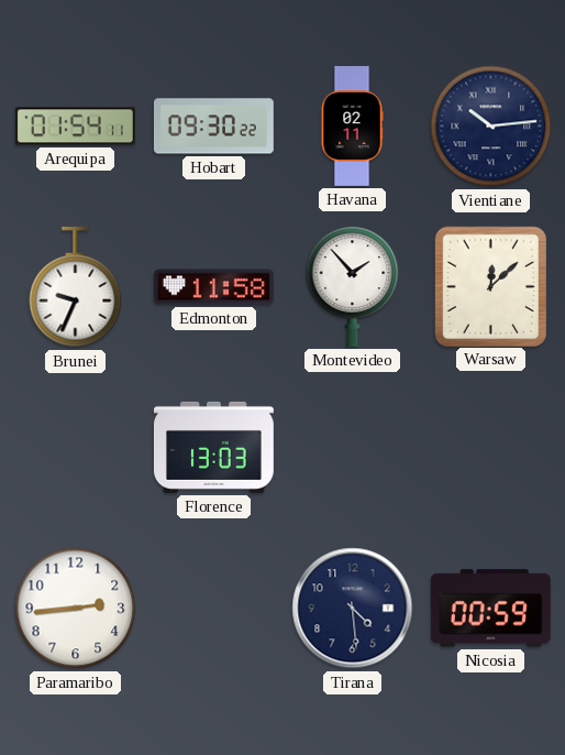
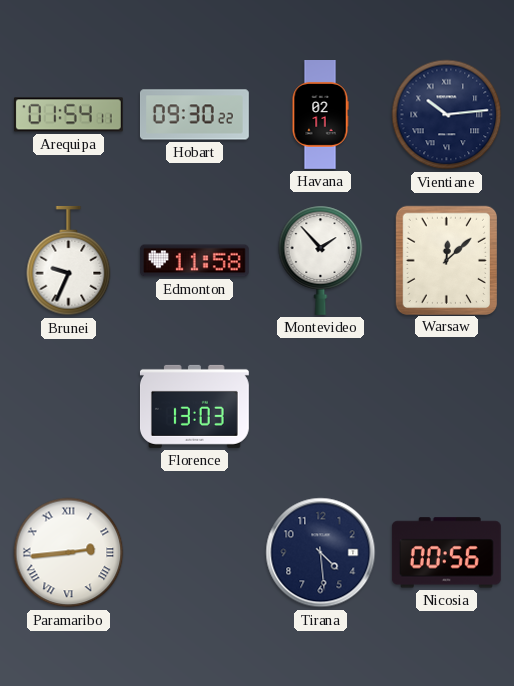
Paramaribo numerals: Arabic -> Roman
Nicosia: 00:59 -> 00:56
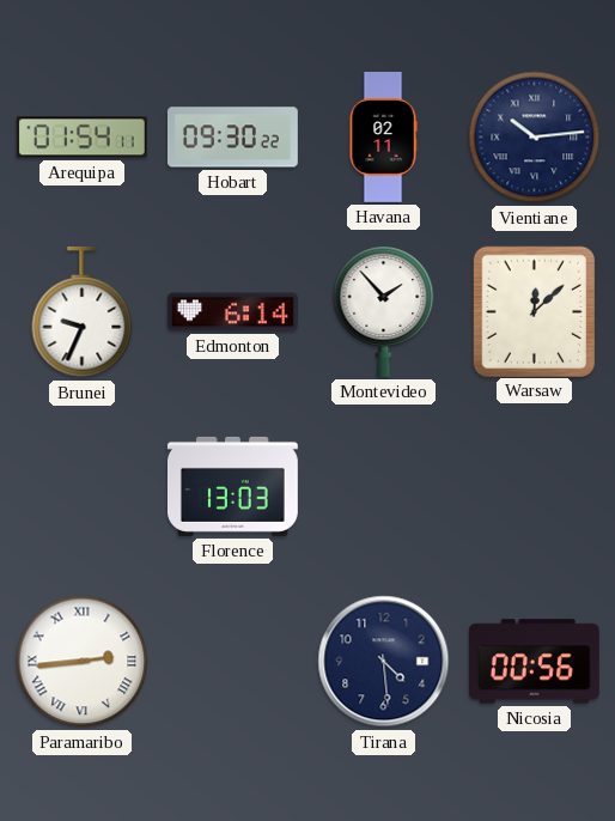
Edmonton: 11:58 -> 6:14
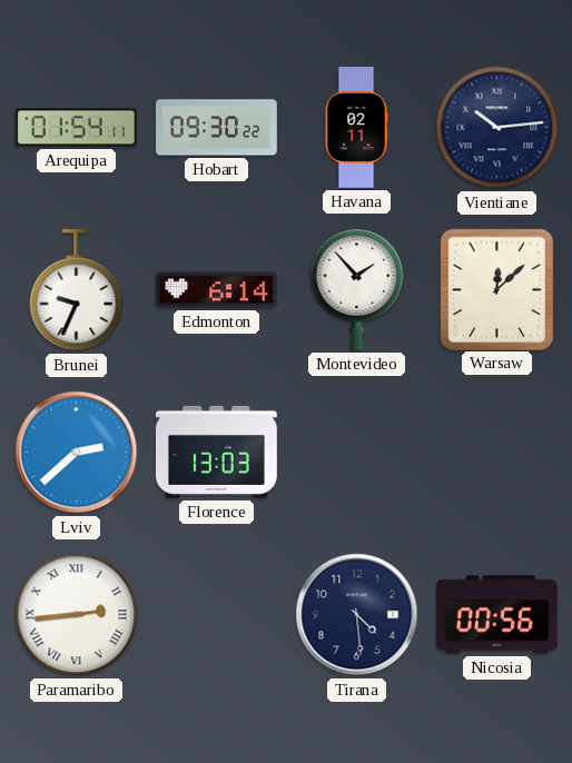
Lviv: none -> 2:38
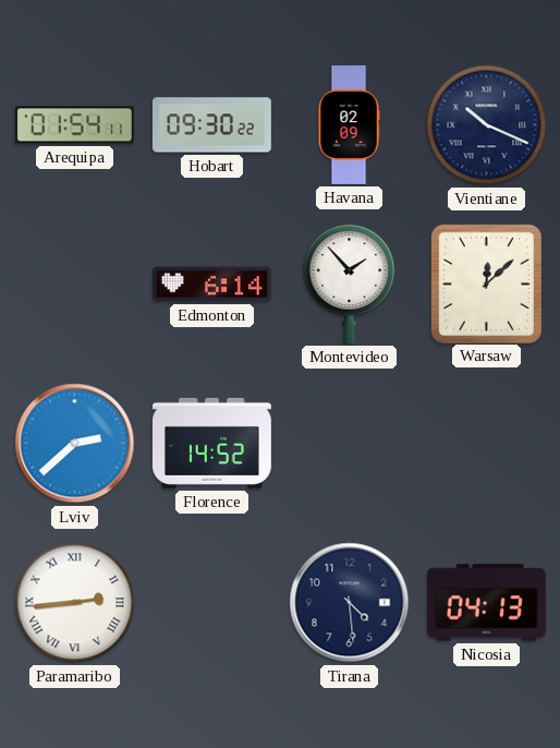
Havana: 02:11 -> 02:09
Vientiane: 10:14 -> 10:19
Brunei: 9:34 -> none
Florence: 13:03 -> 14:52
Nicosia: 00:56 -> 04:13
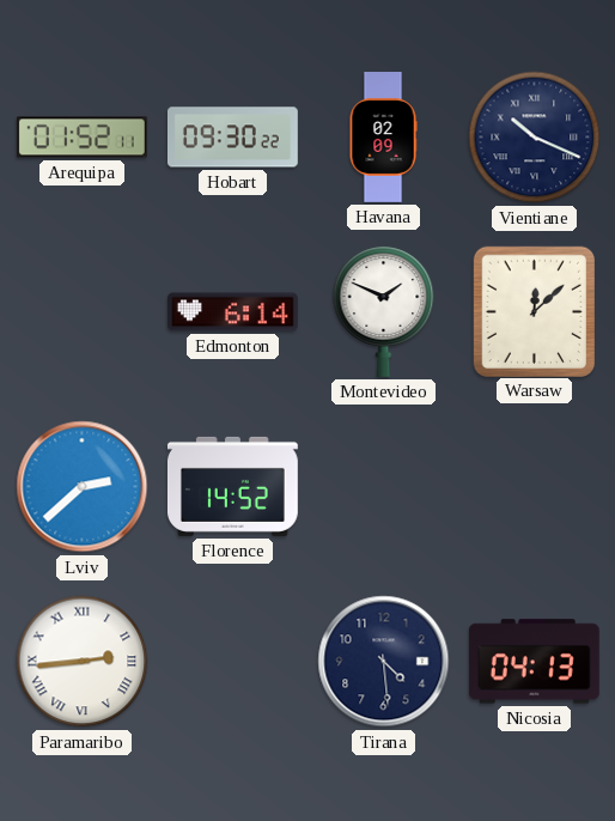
Arequipa: 01:54 -> 01:52
Montevideo: 1:53 -> 1:49
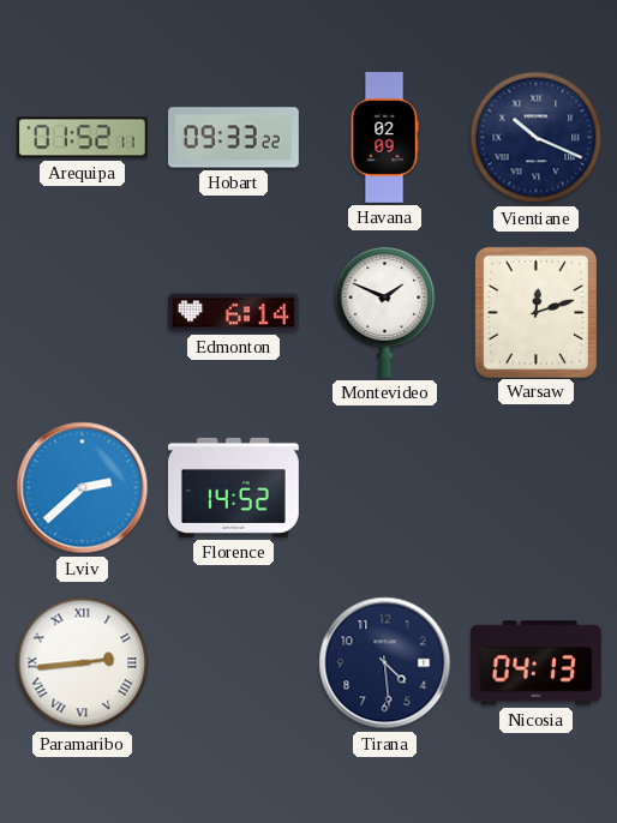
Hobart: 09:30 -> 09:33
Warsaw: 12:08 -> 12:12
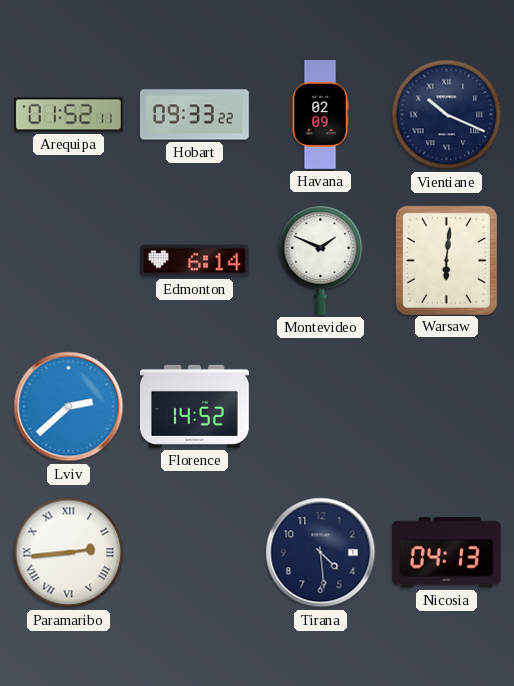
Warsaw: 12:12 -> 6:01
